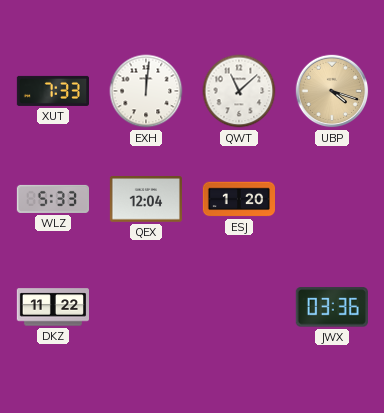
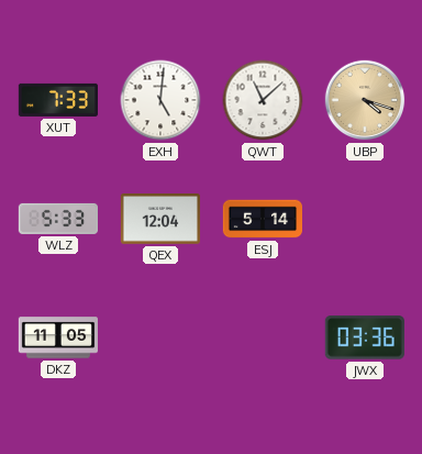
EXH: 12:01 -> 5:01
ESJ: 1:20 -> 5:14
DKZ: 11:22 -> 11:05
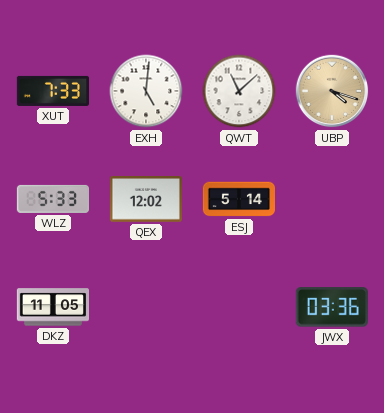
QEX: 12:04 -> 12:02
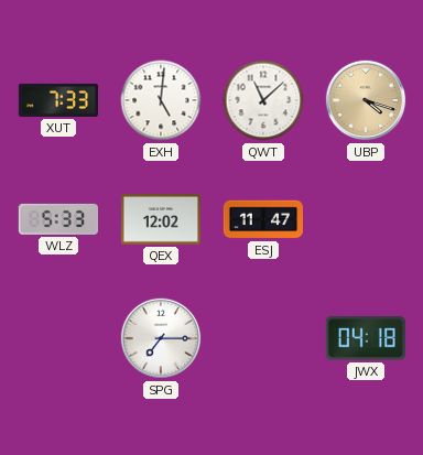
ESJ: 5:14 -> 11:47
DKZ: 11:05 -> none
SPG: none -> 7:15
JWX: 03:36 -> 04:18
